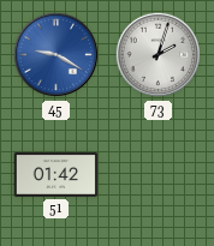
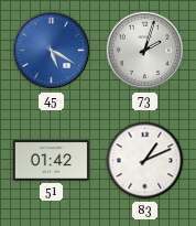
45: 9:20 -> 5:20
83: none -> 1:11
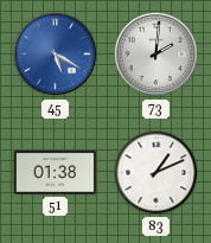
73: 2:03 -> 2:01
51: 01:42 -> 01:38
